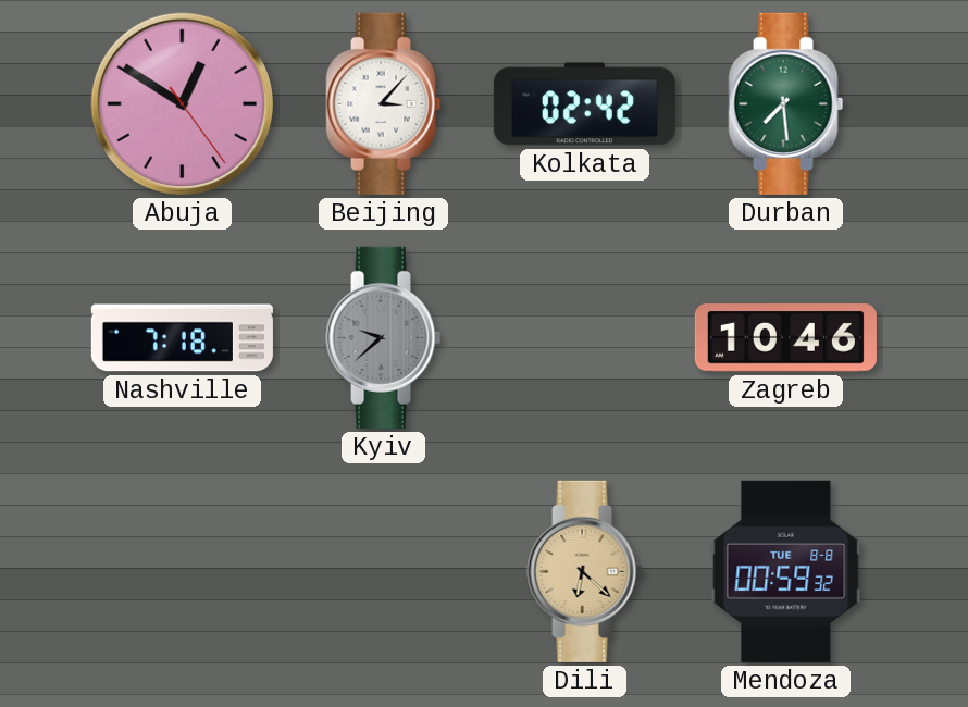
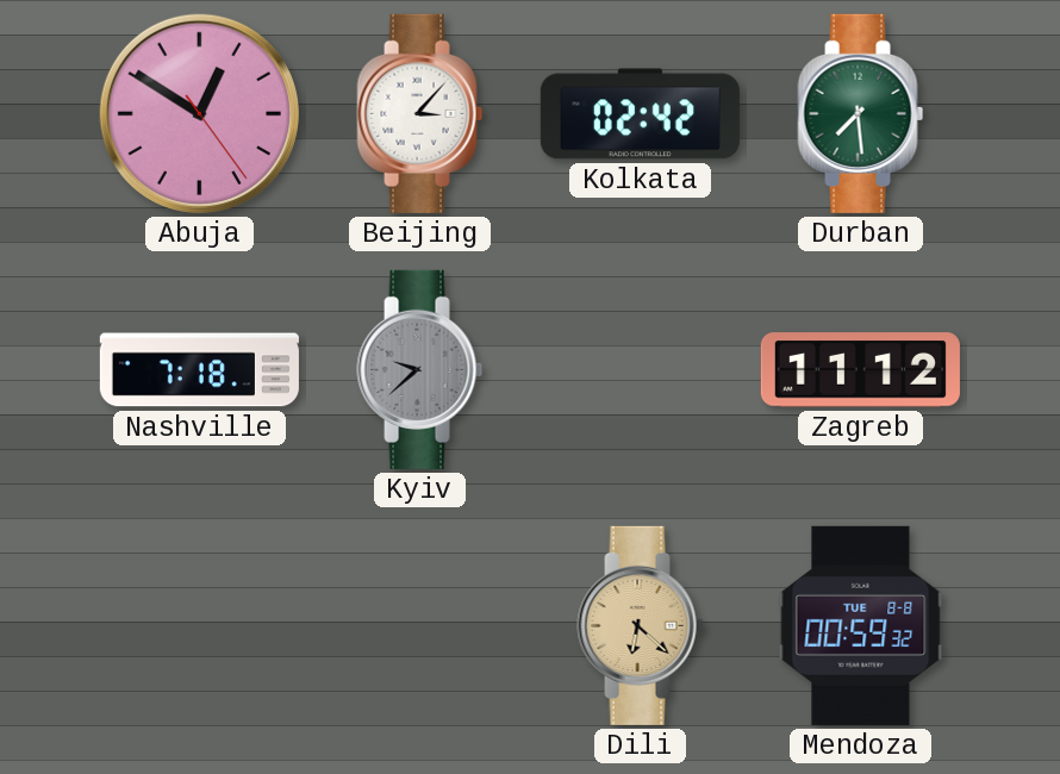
Zagreb: 10:46 -> 11:12
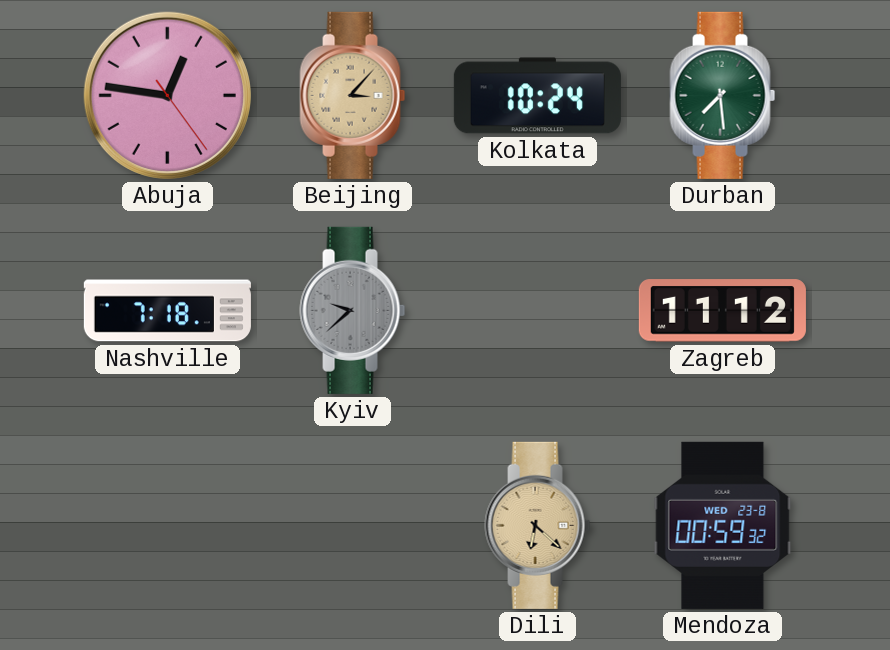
Abuja: 12:50 -> 12:46
Beijing dial: white -> champagne
Kolkata: 02:42 -> 10:24
Mendoza date: TUE 8-8 -> WED 23-8
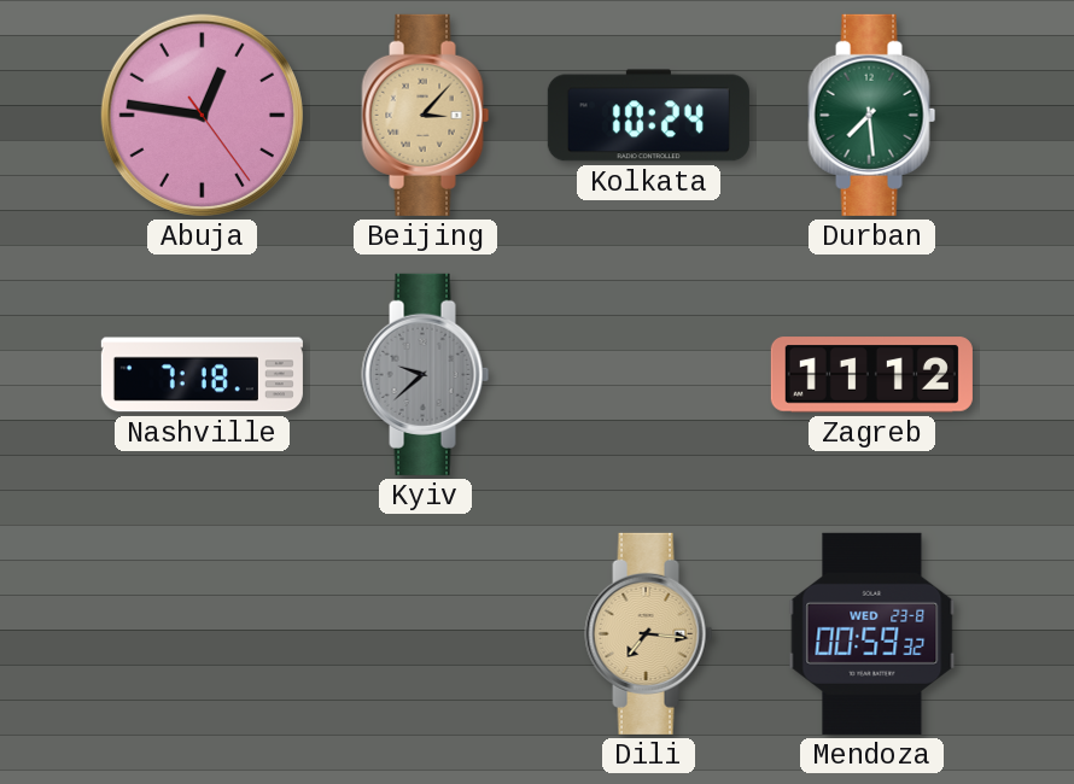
Dili: 6:22 -> 7:16
